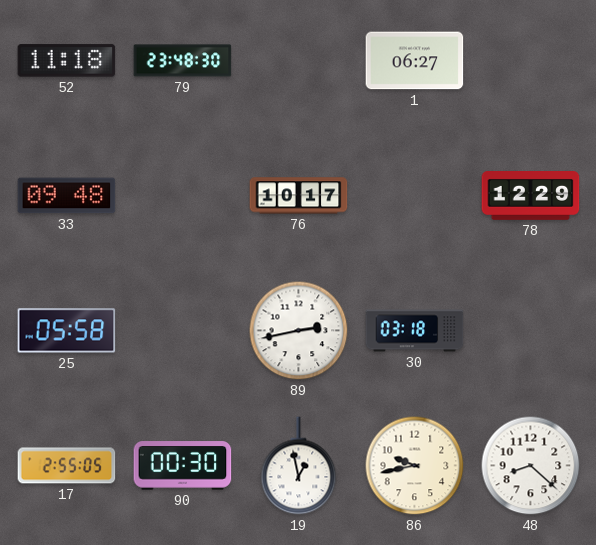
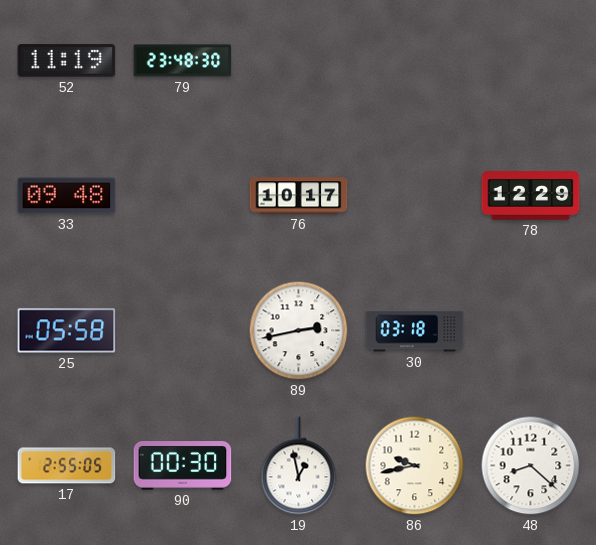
52: 11:18 -> 11:19
1: 06:27 -> none
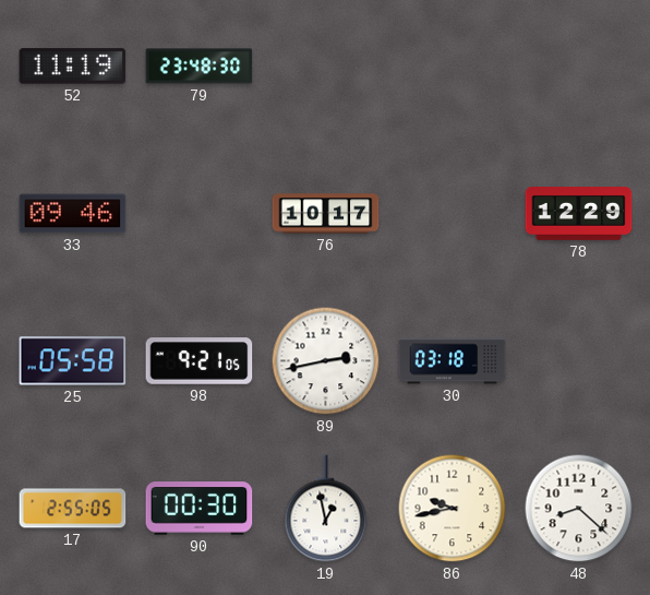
33: 09:48 -> 09:46
98: none -> 9:21
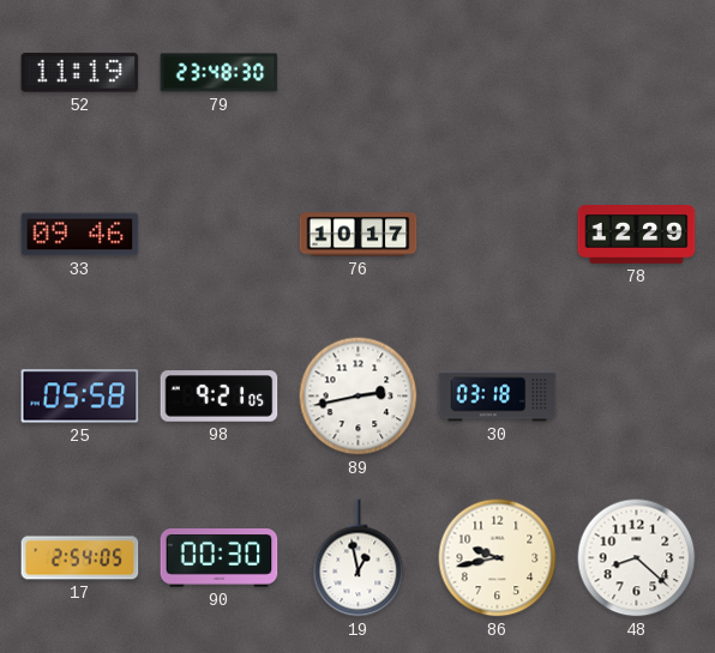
17: 2:55 -> 2:54
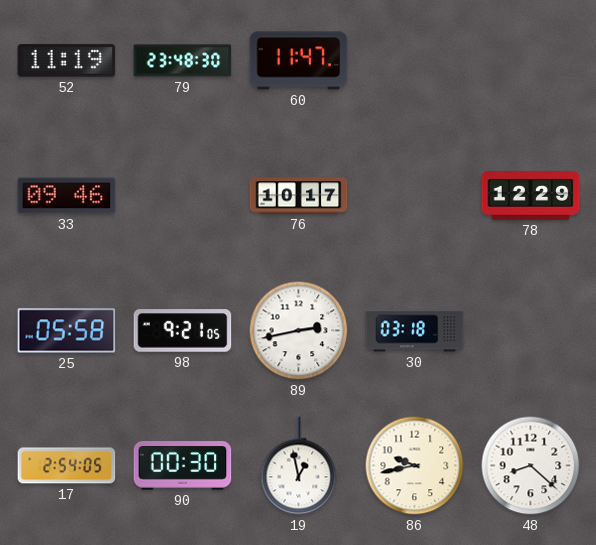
60: none -> 11:47
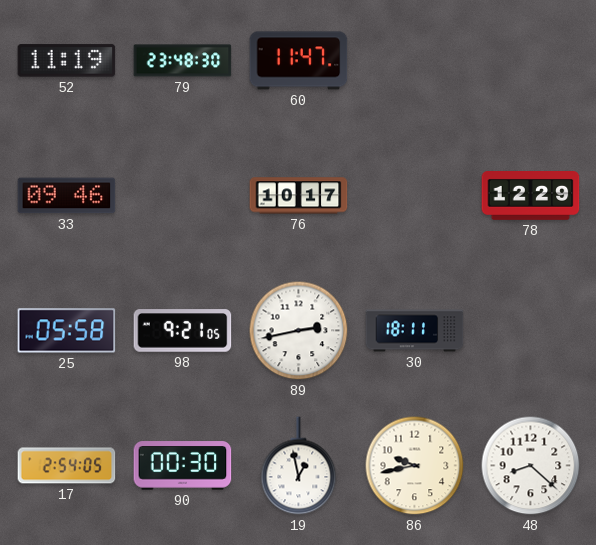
30: 03:18 -> 18:11
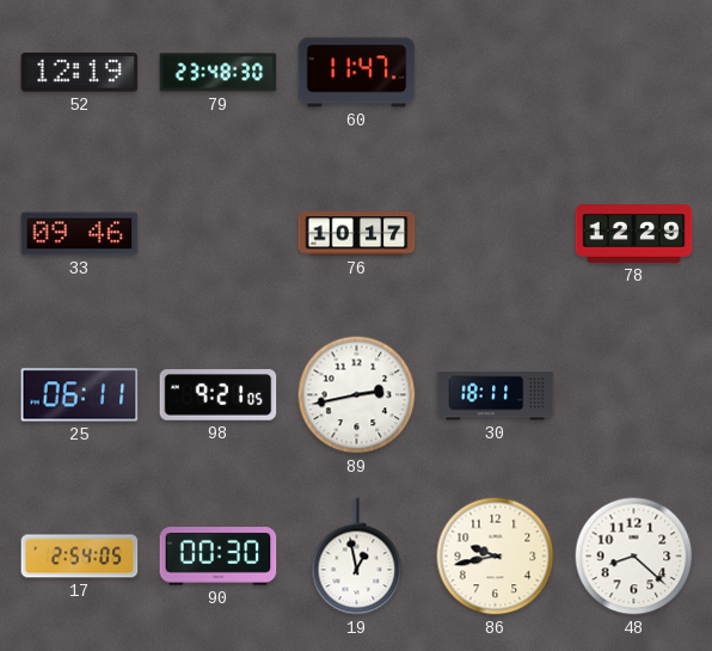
52: 11:19 -> 12:19
25: 05:58 -> 06:11
